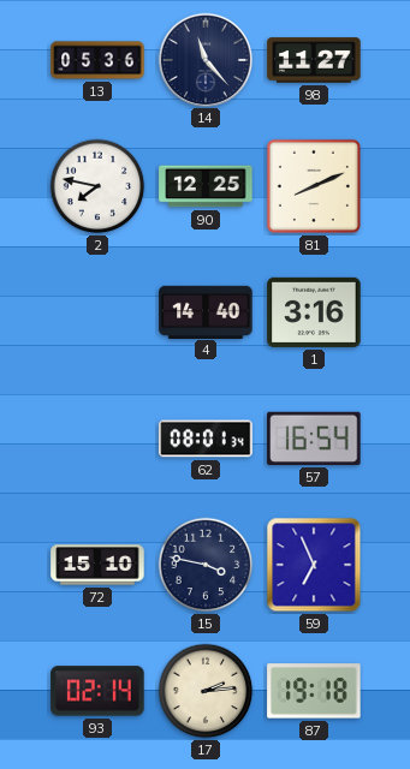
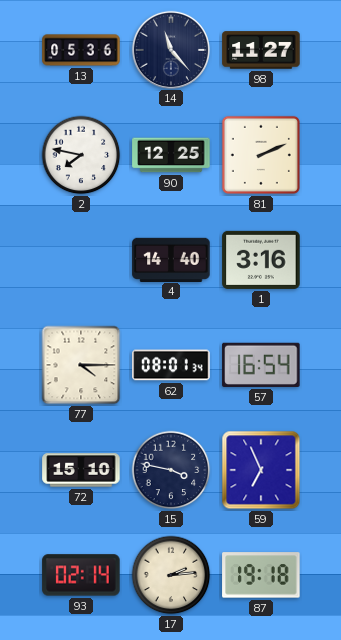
81: 8:11 -> 2:11
77: none -> 4:15
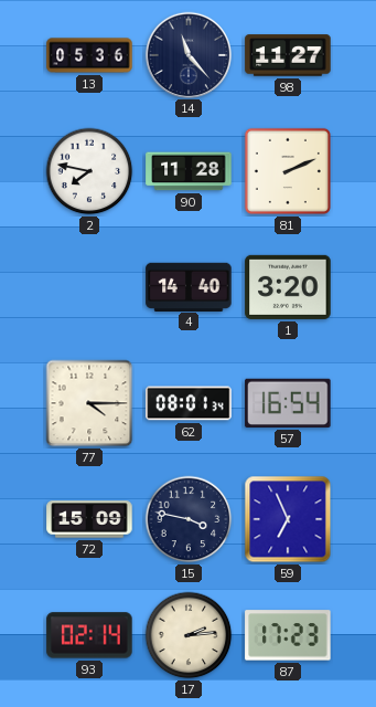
90: 12:25 -> 11:28
1: 3:16 -> 3:20
72: 15:10 -> 15:09
87: 19:18 -> 17:23
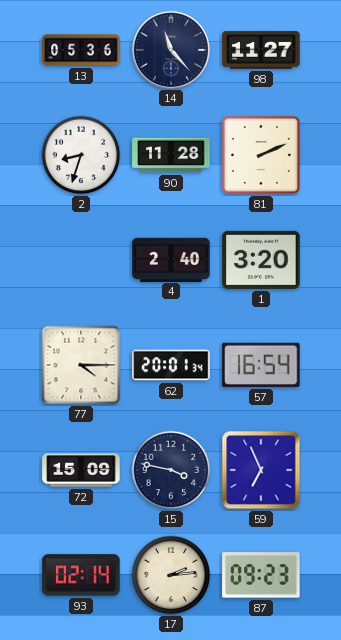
2: 7:47 -> 8:33
4: 14:40 -> 2:40
62: 08:01 -> 20:01
87: 17:23 -> 09:23
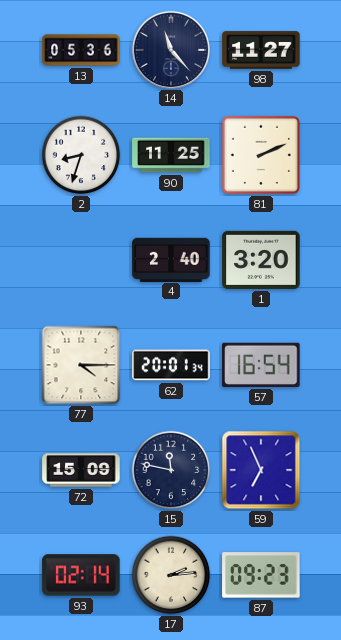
90: 11:28 -> 11:25
15: 3:47 -> 11:47
